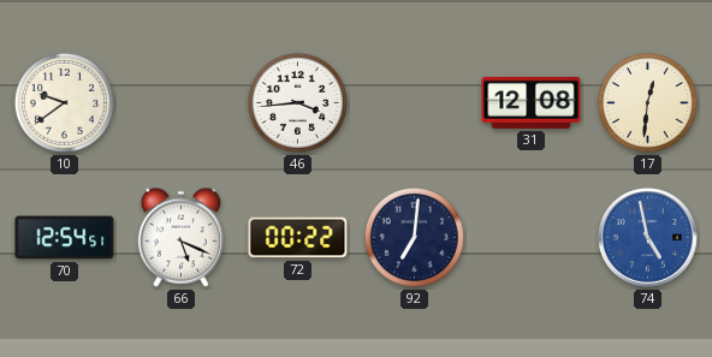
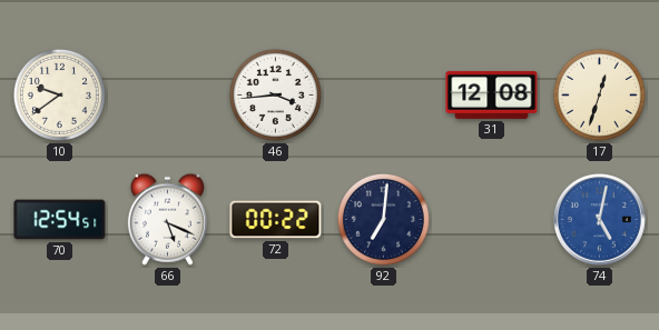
17: 12:31 -> 12:33
74: 4:58 -> 5:02
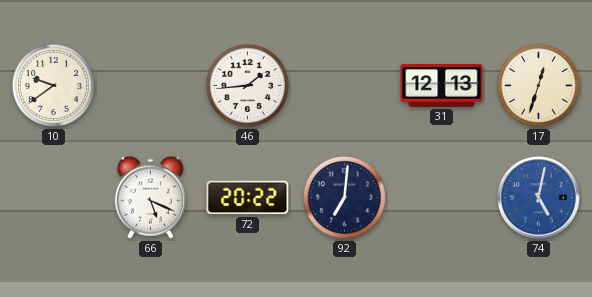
46: 3:44 -> 1:44
31: 12:08 -> 12:13
70: 12:54 -> none
72: 00:22 -> 20:22
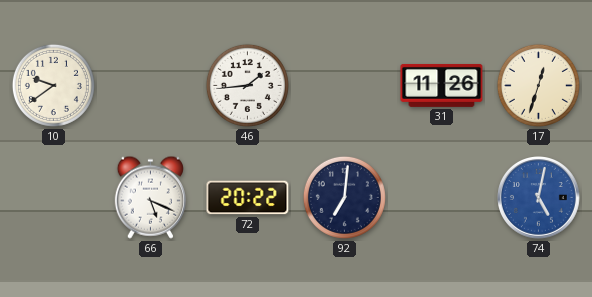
31: 12:13 -> 11:26
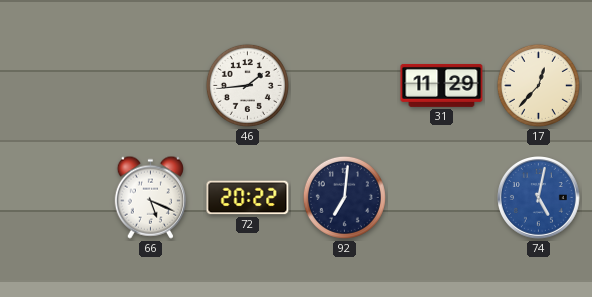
10: 9:39 -> none
31: 11:26 -> 11:29
17: 12:33 -> 12:37
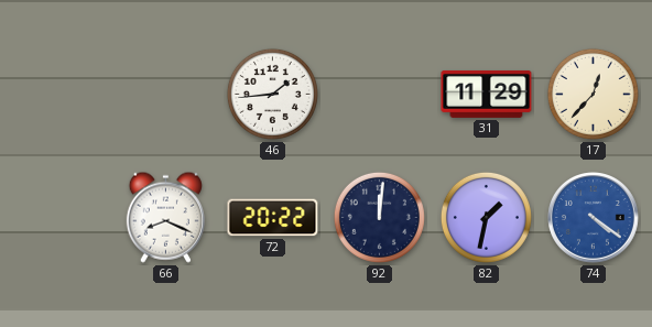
66: 5:19 -> 8:19
92: 7:01 -> 12:01
82: none -> 1:32
74: 5:02 -> 4:21
